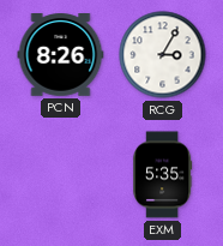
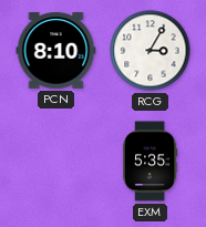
PCN: 8:26 -> 8:10
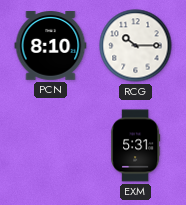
RCG: 3:05 -> 10:15
EXM: 5:35 -> 5:31
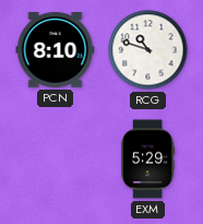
RCG: 10:15 -> 10:48
EXM: 5:31 -> 5:29
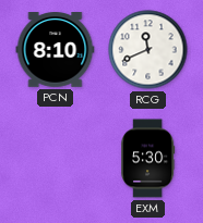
RCG: 10:48 -> 11:41
EXM: 5:29 -> 5:30
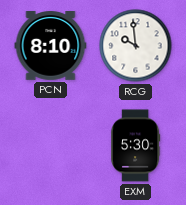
RCG: 11:41 -> 9:59
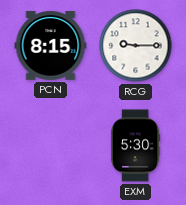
PCN: 8:10 -> 8:15
RCG: 9:59 -> 9:15
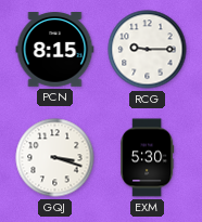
GQJ: none -> 3:18
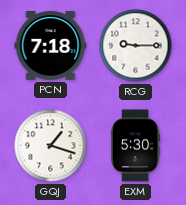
PCN: 8:15 -> 7:18
GQJ: 3:18 -> 1:18
